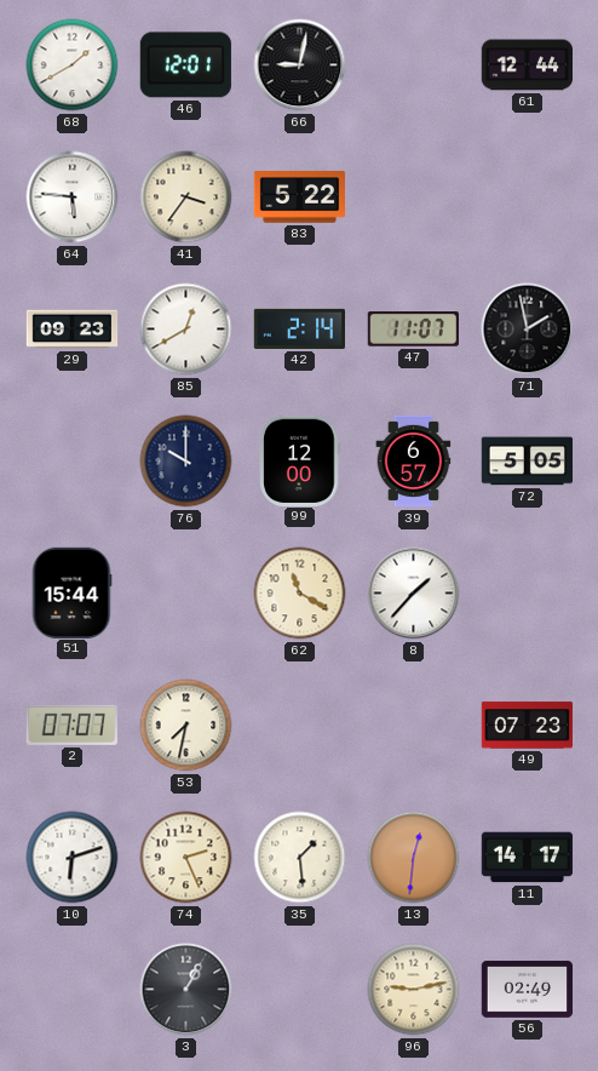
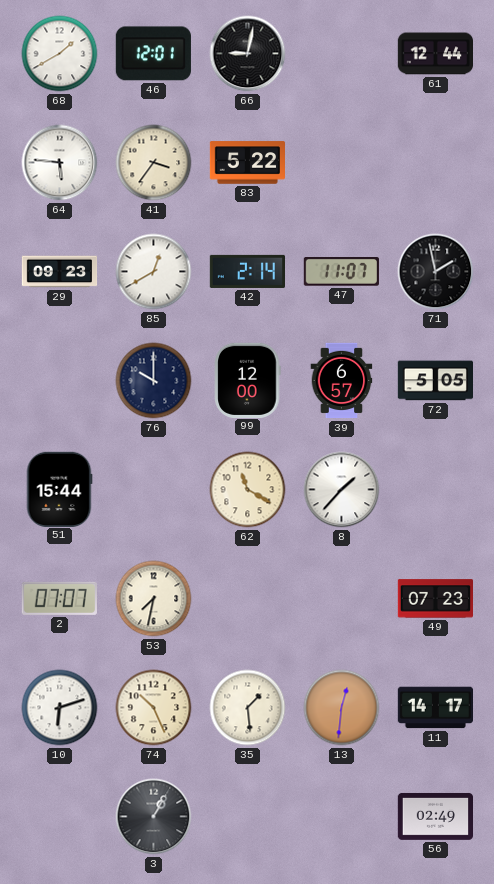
74: 2:26 -> 10:26
96: 9:13 -> none
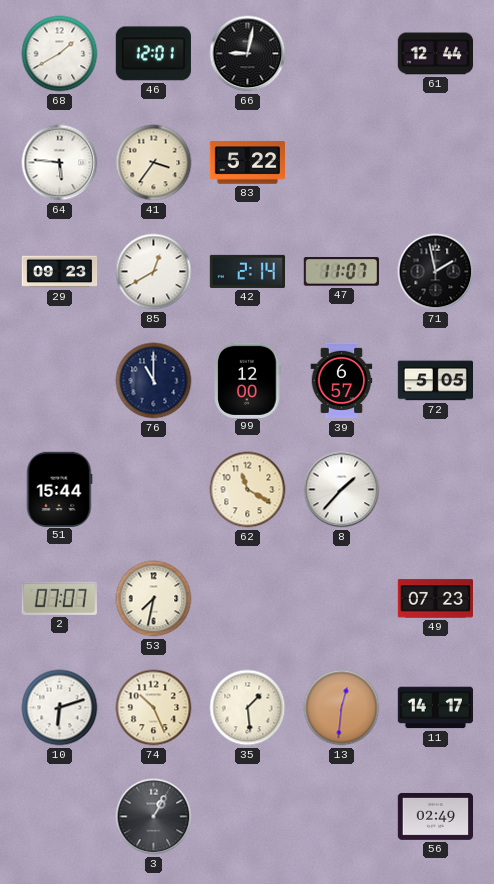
76: 10:00 -> 11:00
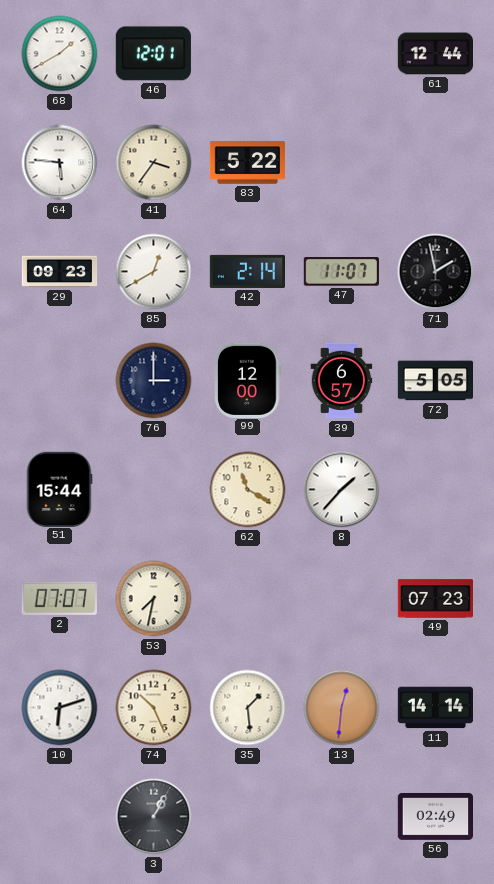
66: 9:02 -> none
76: 11:00 -> 3:00
11: 14:17 -> 14:14
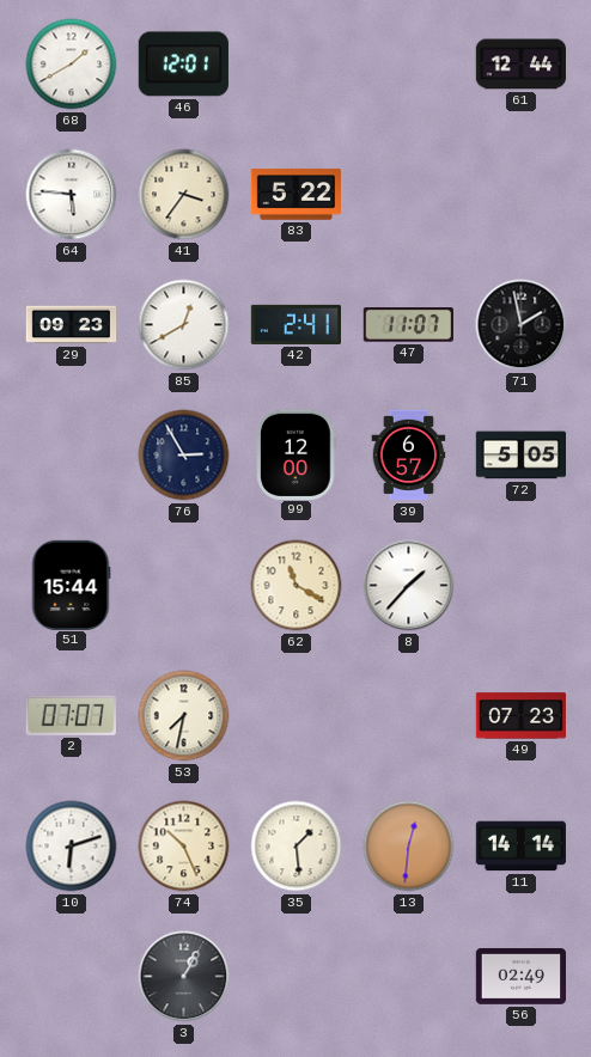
42: 2:14 -> 2:41
76: 3:00 -> 2:55
